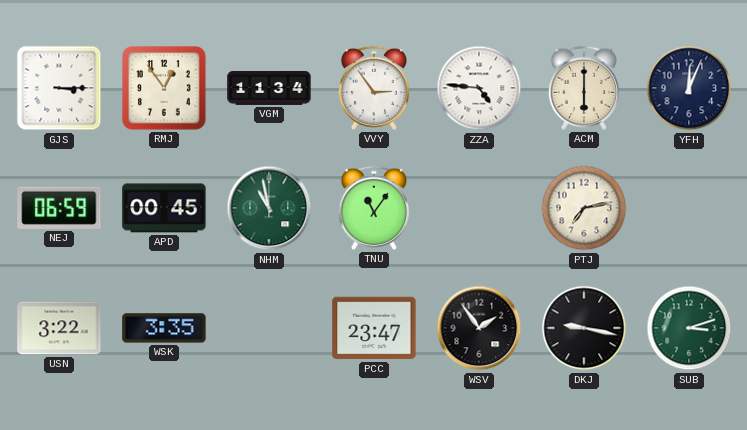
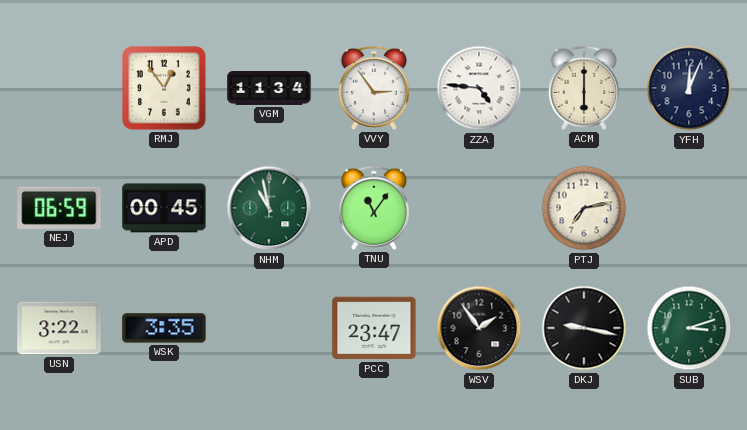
GJS: 3:15 -> none
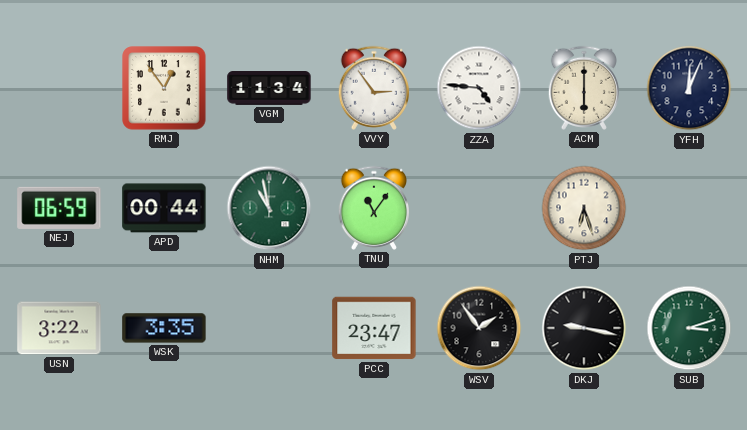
APD: 00:45 -> 00:44
PTJ: 7:13 -> 6:27
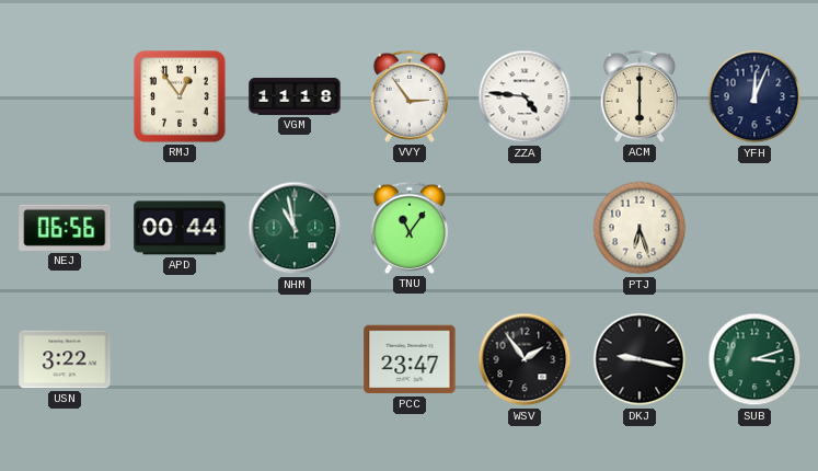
VGM: 11:34 -> 11:18
NEJ: 06:59 -> 06:56
WSK: 3:35 -> none
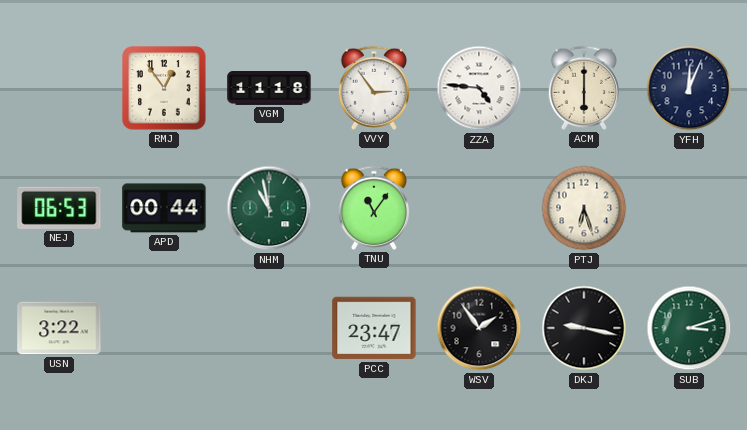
NEJ: 06:56 -> 06:53
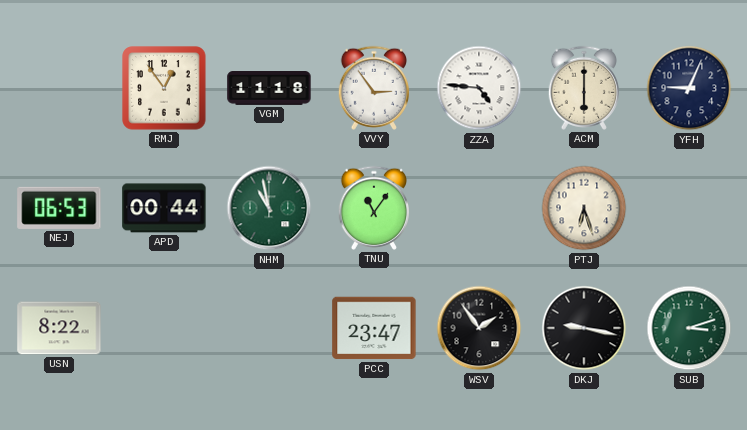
YFH: 12:04 -> 9:04
USN: 3:22 -> 8:22
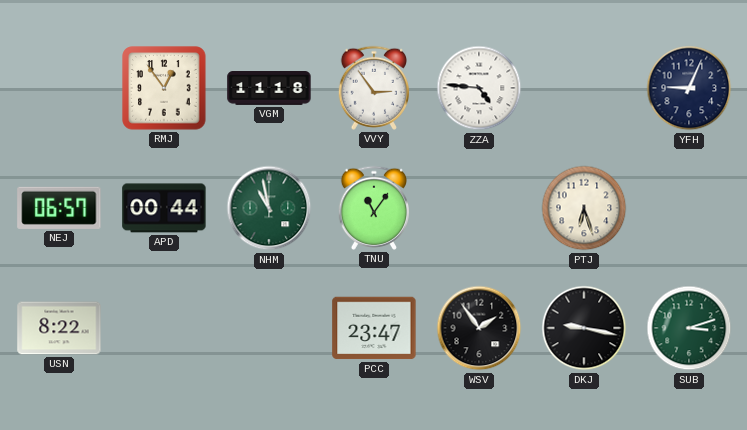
ACM: 6:00 -> none
NEJ: 06:53 -> 06:57
